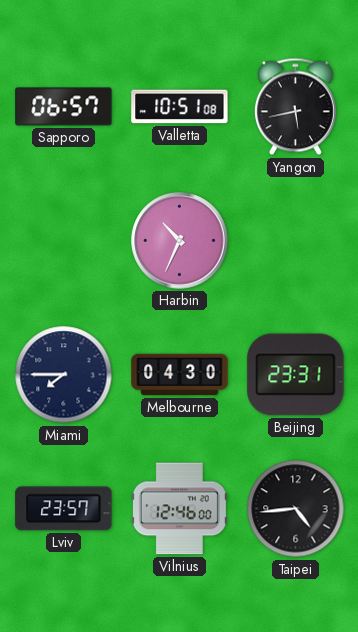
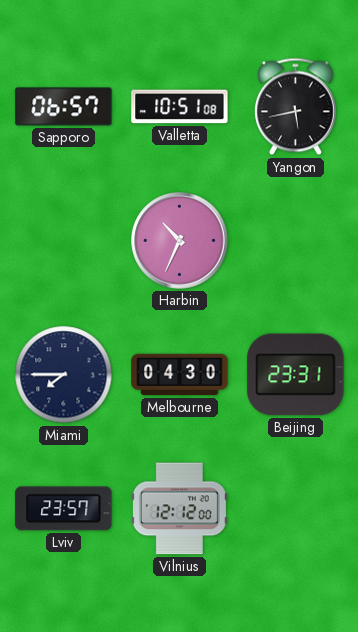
Vilnius: 12:46 -> 12:12
Taipei: 4:44 -> none
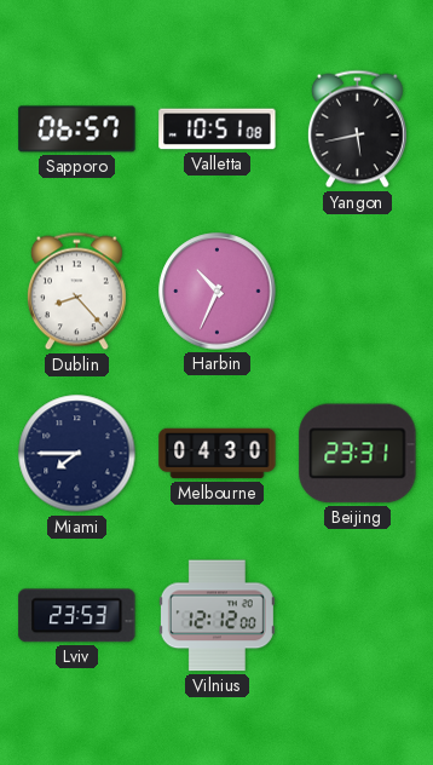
Dublin: none -> 8:23
Lviv: 23:57 -> 23:53
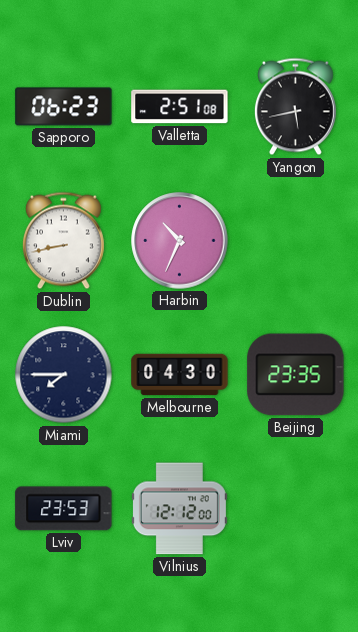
Sapporo: 06:57 -> 06:23
Valletta: 10:51 -> 2:51
Dublin: 8:23 -> 8:43
Beijing: 23:31 -> 23:35
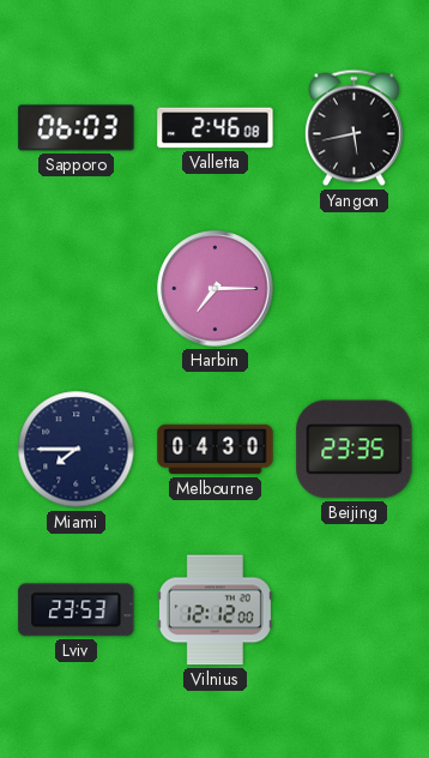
Sapporo: 06:23 -> 06:03
Valletta: 2:51 -> 2:46
Dublin: 8:43 -> none
Harbin: 10:34 -> 7:15
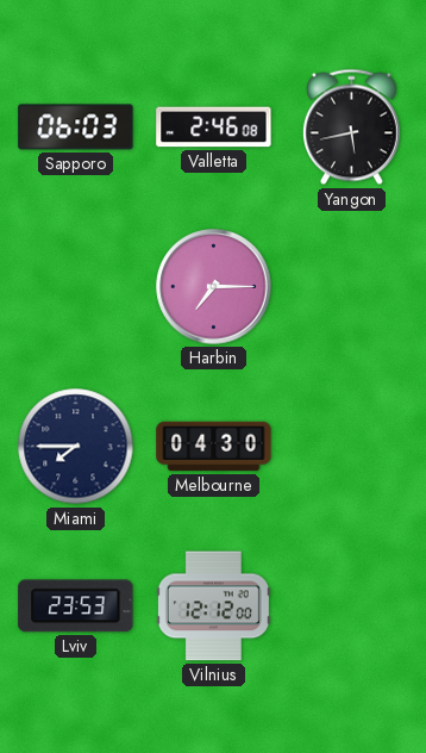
Beijing: 23:35 -> none
